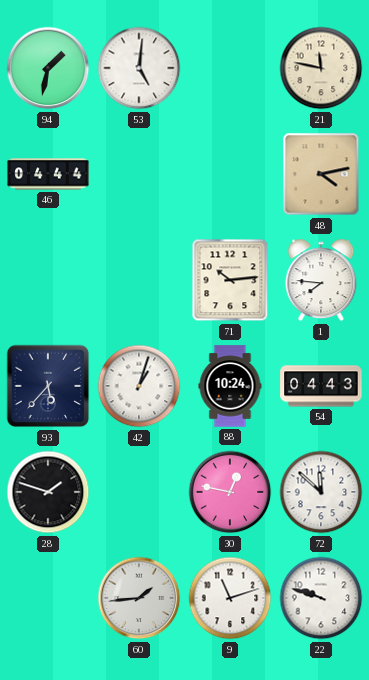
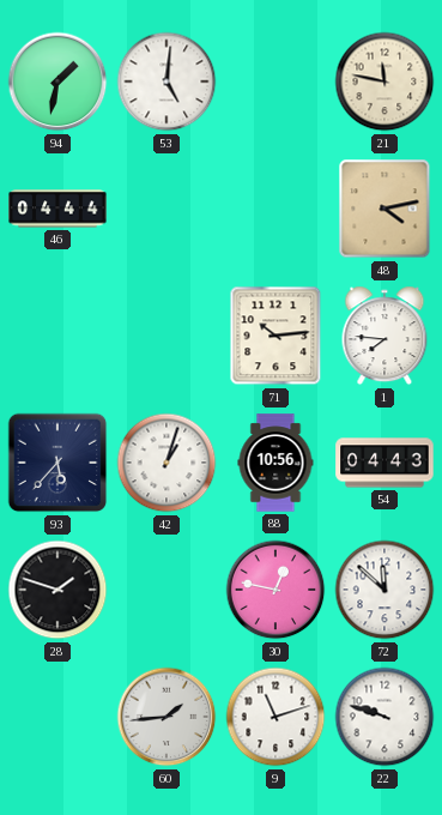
88: 10:24 -> 10:56
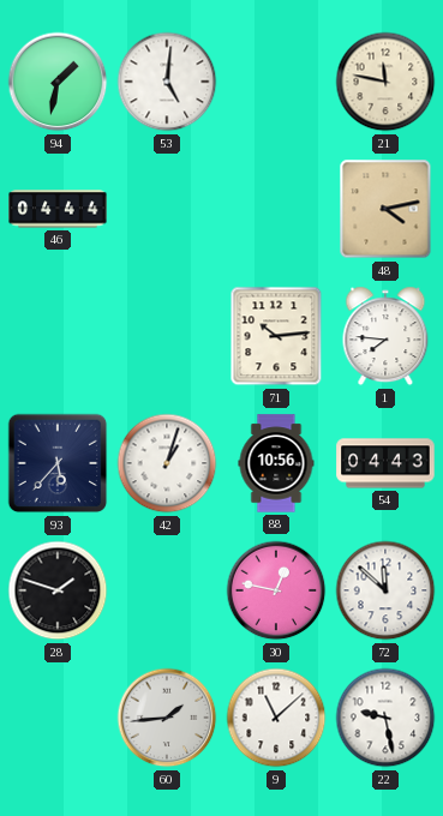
9: 11:12 -> 11:08
22: 9:48 -> 9:28
